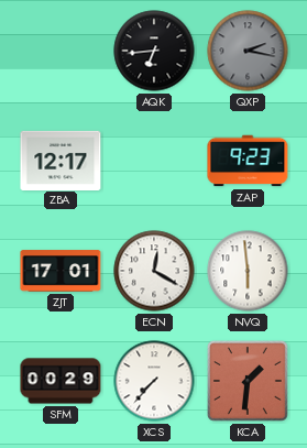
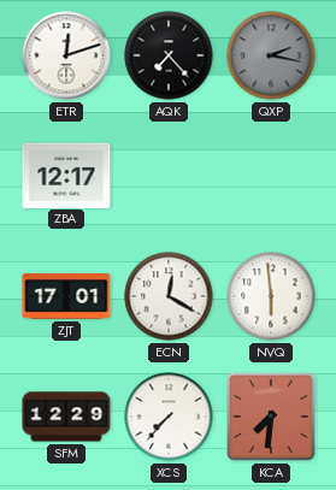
ETR: none -> 12:12
AQK: 6:44 -> 7:23
ZAP: 9:23 -> none
SFM: 00:29 -> 12:29
KCA: 1:31 -> 7:31
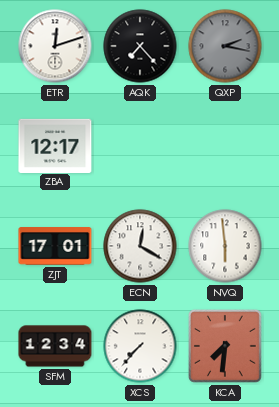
SFM: 12:29 -> 12:34
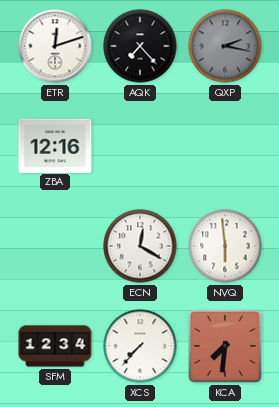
ZBA: 12:17 -> 12:16
ZJT: 17:01 -> none
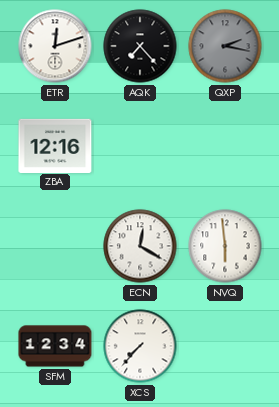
KCA: 7:31 -> none
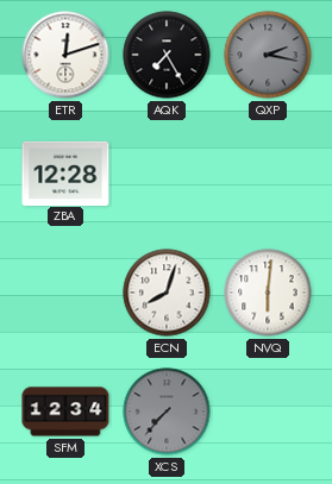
AQK: 7:23 -> 7:25
ZBA: 12:16 -> 12:28
ECN: 12:20 -> 8:03
NVQ: 5:59 -> 6:01
XCS dial: white -> grey
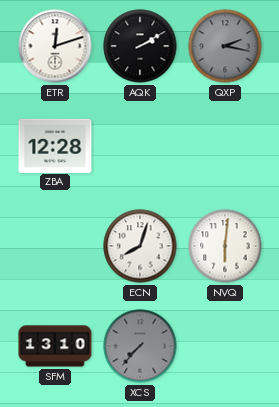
AQK: 7:25 -> 2:10
SFM: 12:34 -> 13:10
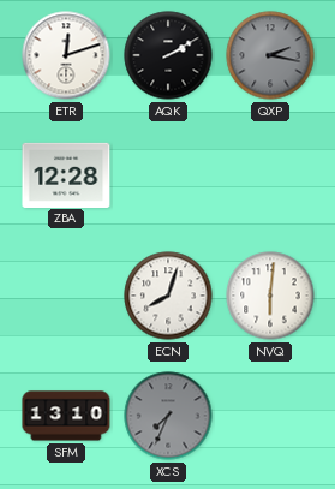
XCS: 7:37 -> 7:34
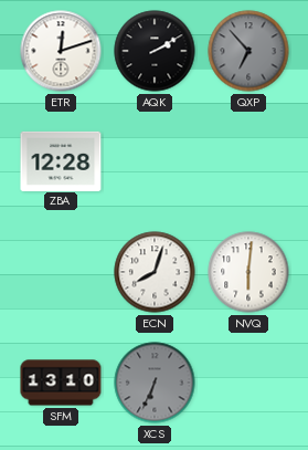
QXP: 2:17 -> 6:53
XCS: 7:34 -> 6:34
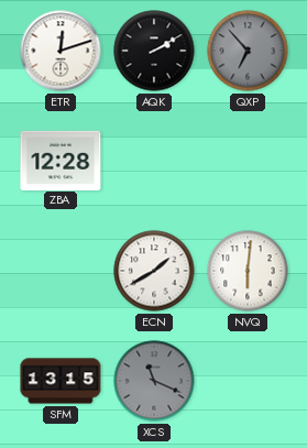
ECN: 8:03 -> 1:40
SFM: 13:10 -> 13:15
XCS: 6:34 -> 11:19
